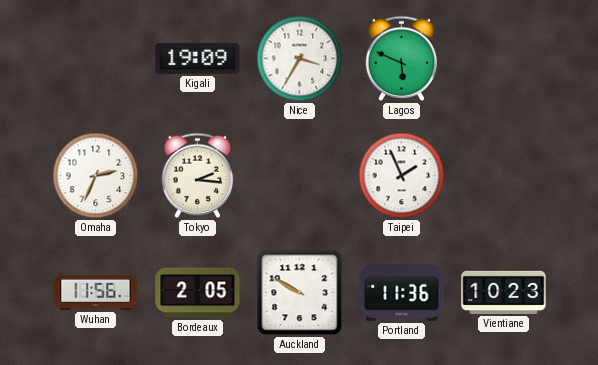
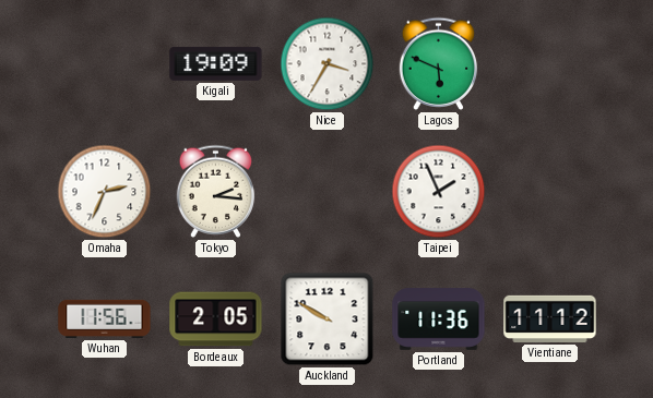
Vientiane: 10:23 -> 11:12
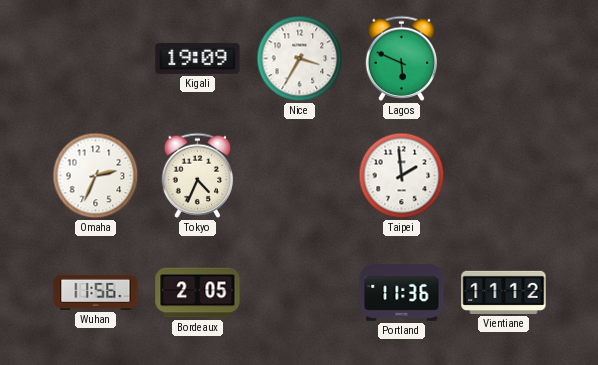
Tokyo: 2:16 -> 4:34
Taipei: 1:56 -> 1:59
Auckland: 9:50 -> none
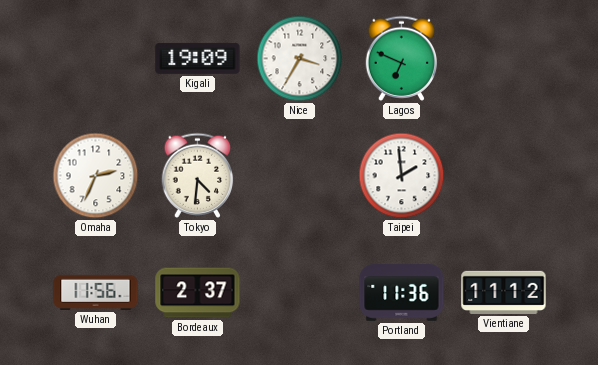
Lagos: 5:49 -> 6:49
Tokyo: 4:34 -> 4:31
Bordeaux: 2:05 -> 2:37
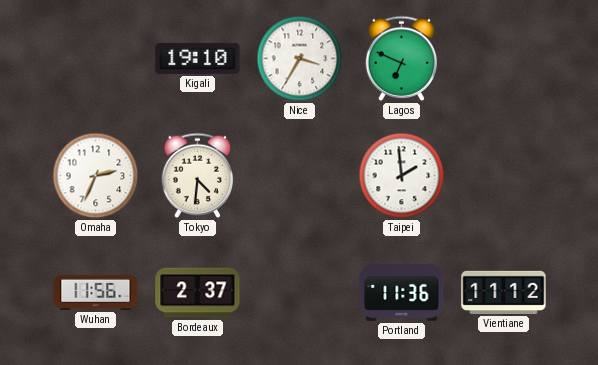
Kigali: 19:09 -> 19:10
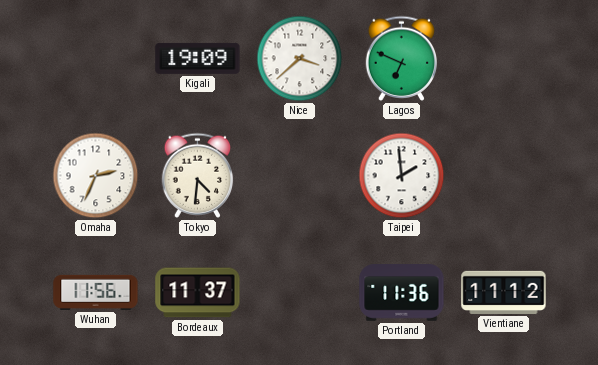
Kigali: 19:10 -> 19:09
Nice: 3:35 -> 3:38
Bordeaux: 2:37 -> 11:37
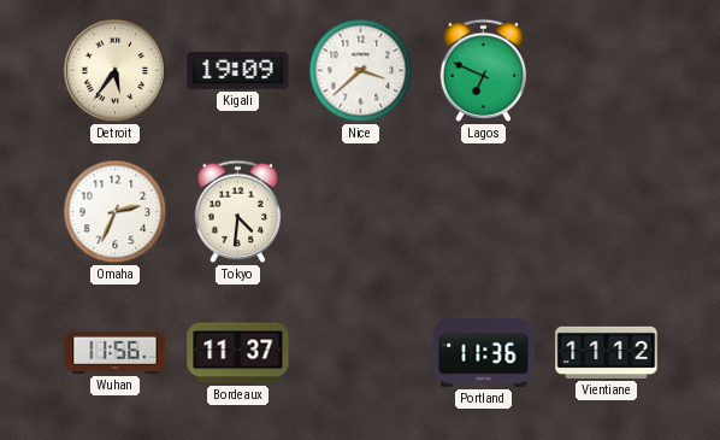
Detroit: none -> 5:36
Taipei: 1:59 -> none
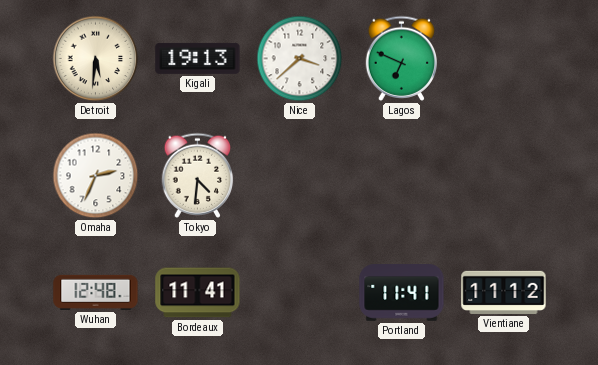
Detroit: 5:36 -> 5:31
Kigali: 19:09 -> 19:13
Wuhan: 11:56 -> 12:48
Bordeaux: 11:37 -> 11:41
Portland: 11:36 -> 11:41
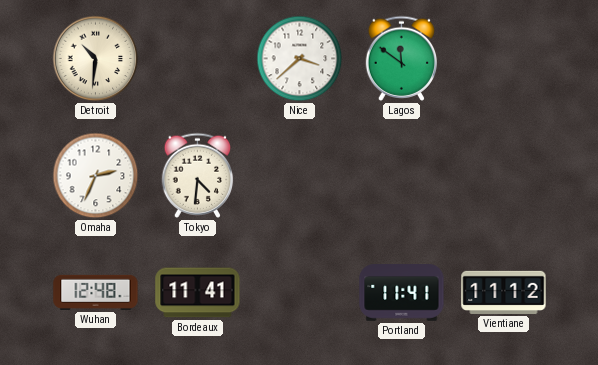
Detroit: 5:31 -> 10:31
Kigali: 19:13 -> none
Lagos: 6:49 -> 11:51
